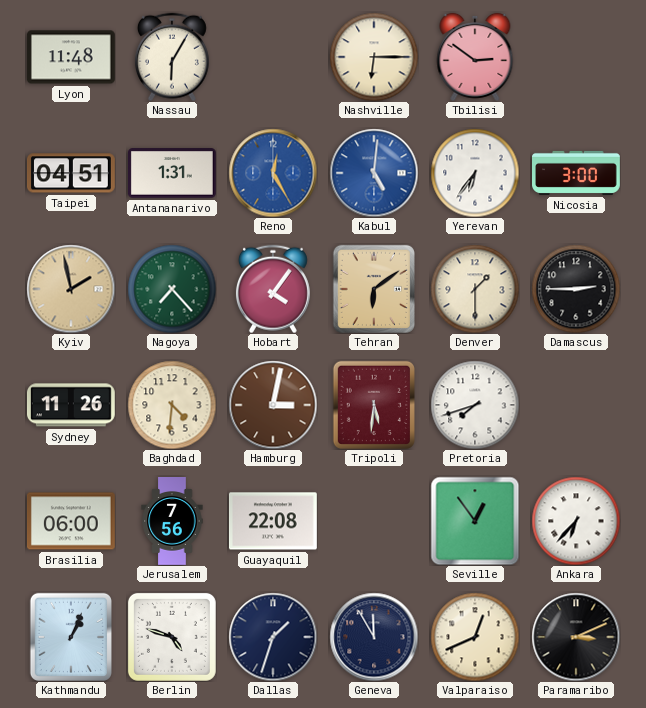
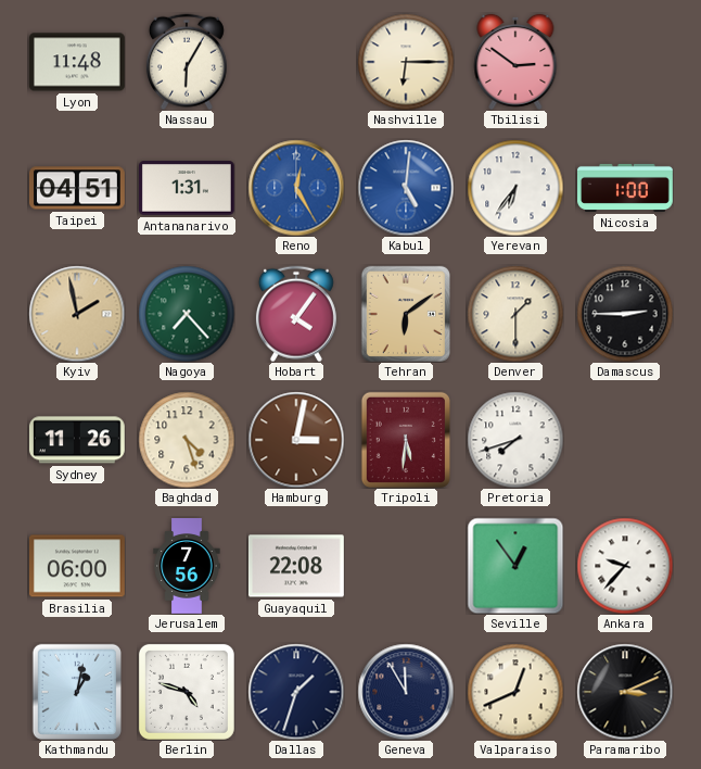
Nicosia: 3:00 -> 1:00
Baghdad: 4:31 -> 4:27
Ankara: 6:37 -> 9:37
Kathmandu: 1:04 -> 1:02
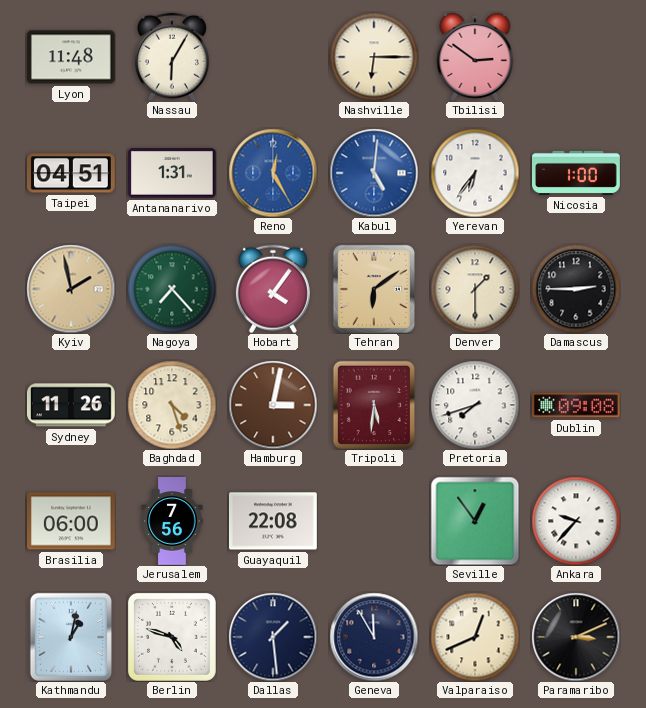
Dublin: none -> 09:08
Dallas: 1:33 -> 1:29
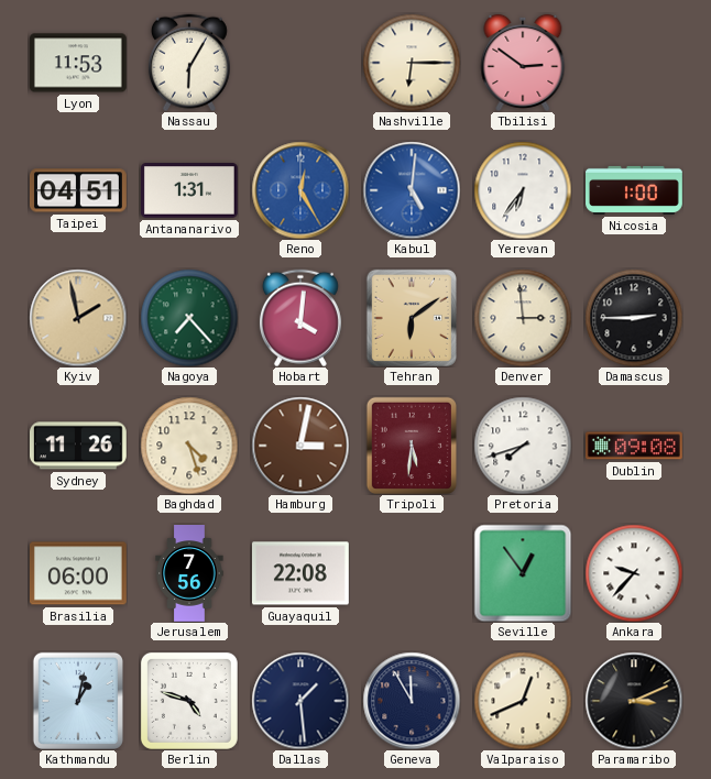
Lyon: 11:48 -> 11:53
Hobart: 4:06 -> 4:01
Denver: 1:30 -> 2:59
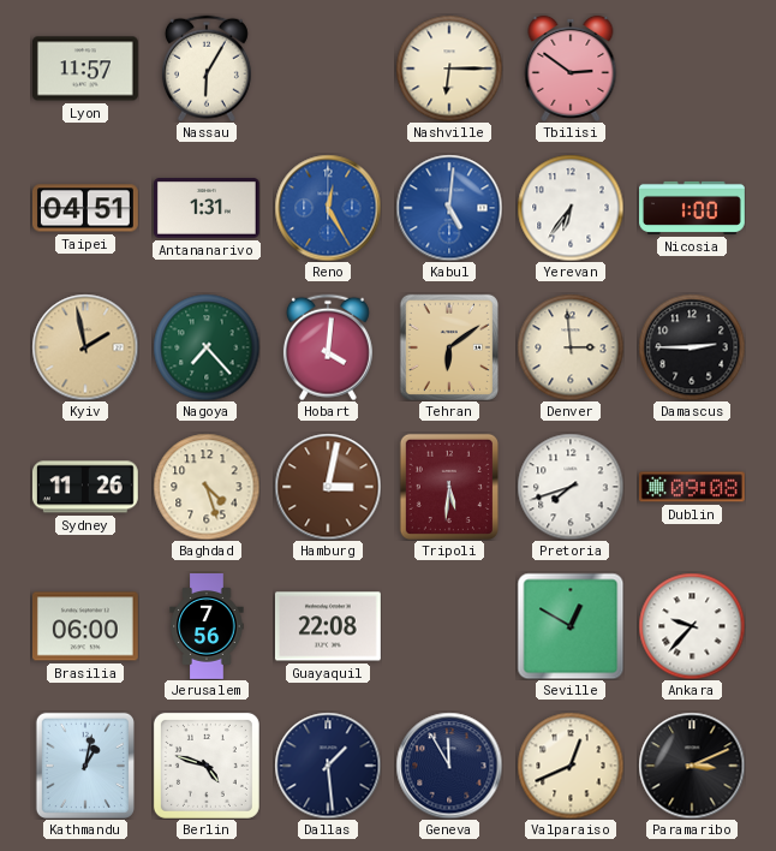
Lyon: 11:53 -> 11:57
Seville: 12:54 -> 12:50
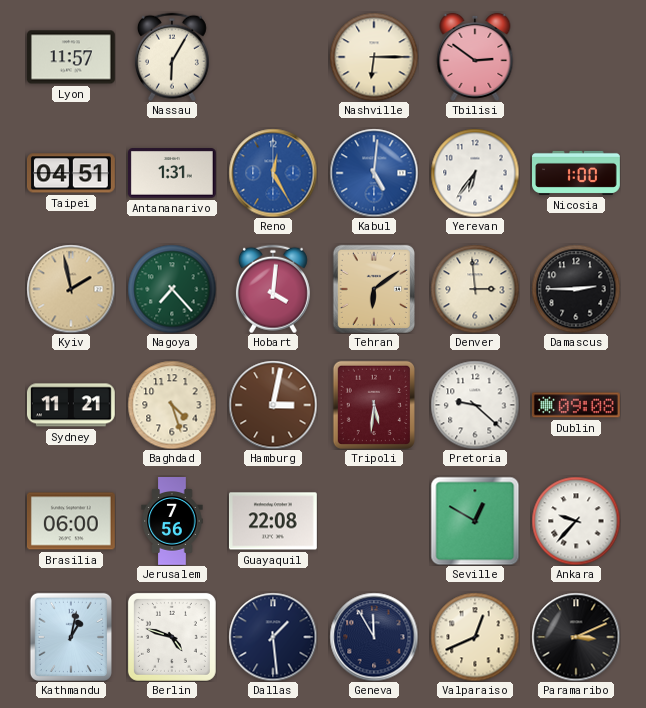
Sydney: 11:26 -> 11:21
Pretoria: 7:42 -> 9:22
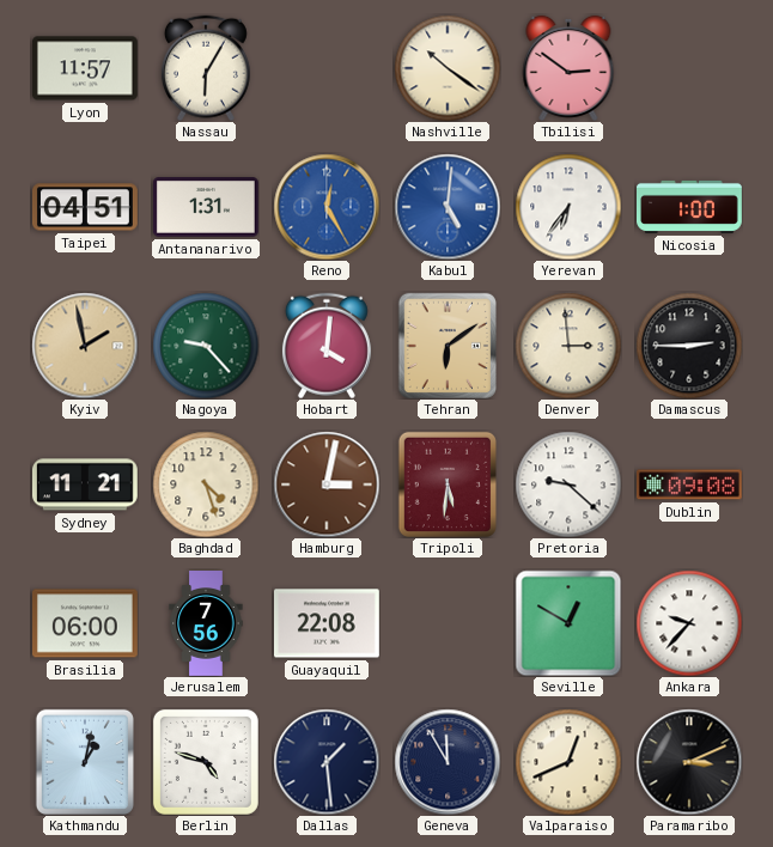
Nashville: 6:15 -> 10:21
Nagoya: 7:23 -> 9:23
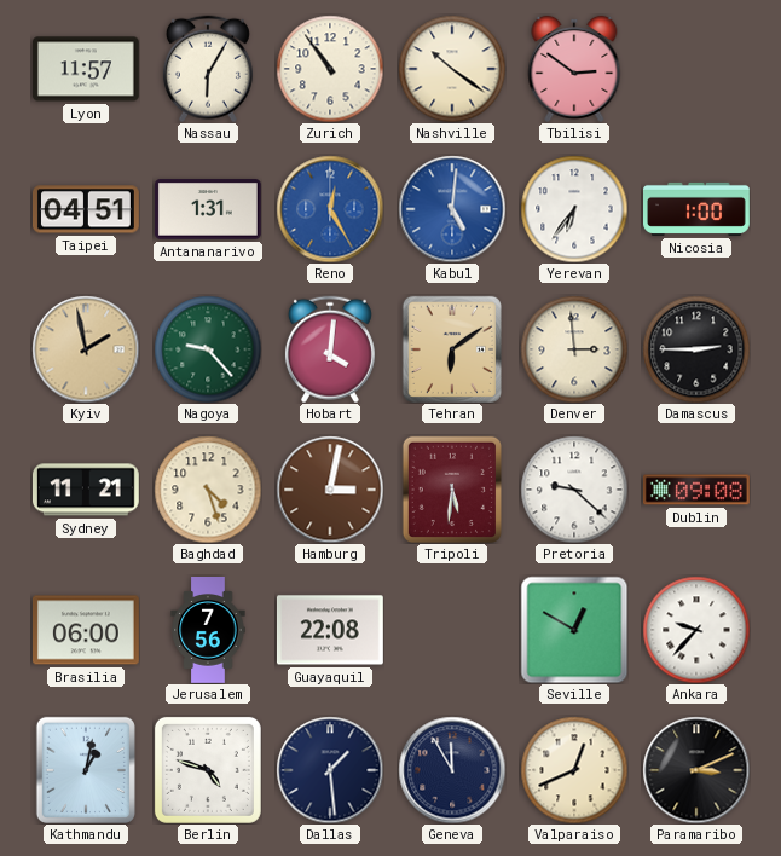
Zurich: none -> 10:54
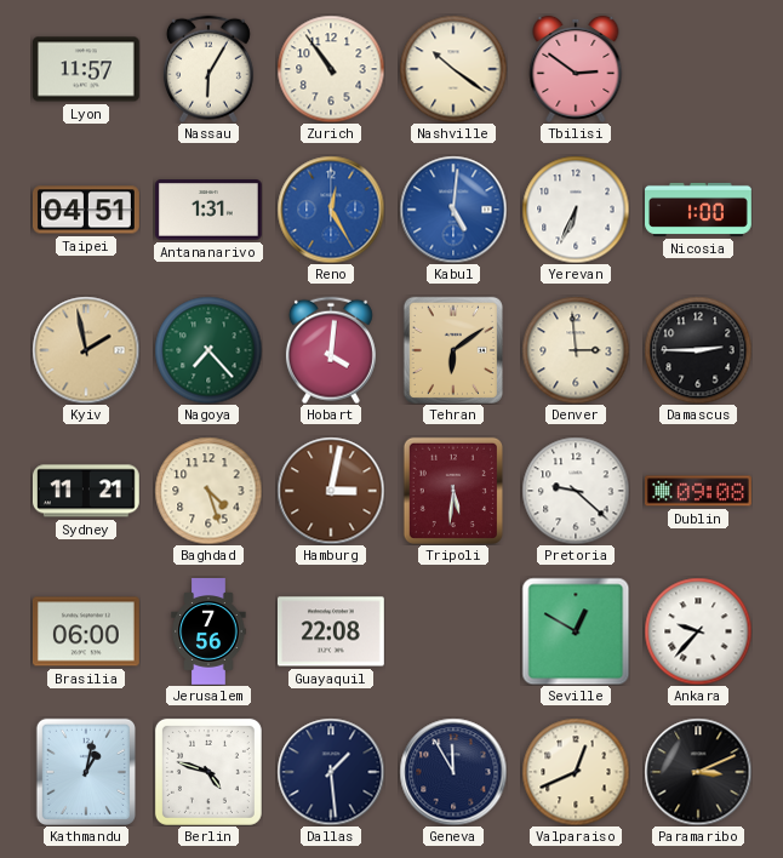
Yerevan: 6:36 -> 6:34
Nagoya: 9:23 -> 7:23
